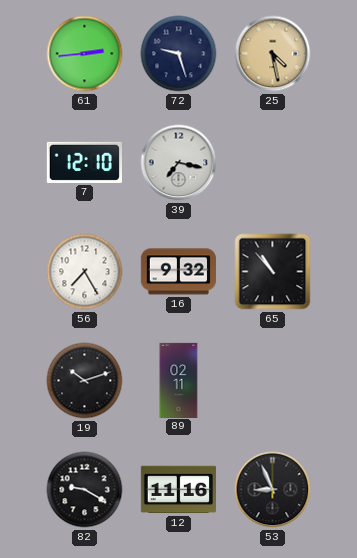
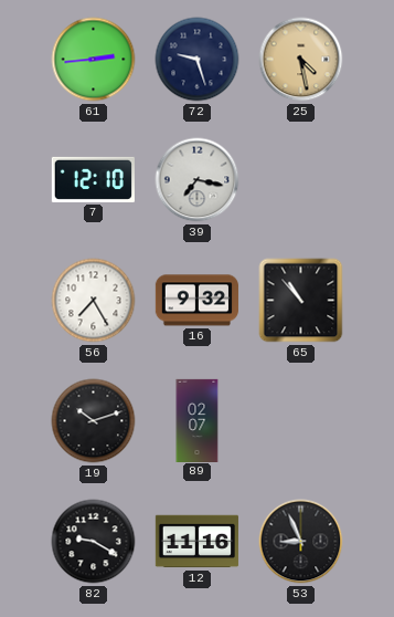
89: 02:11 -> 02:07
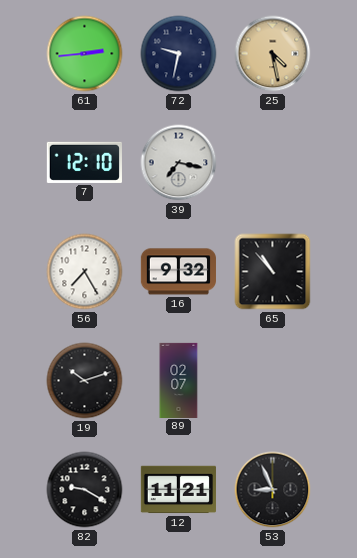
72: 9:27 -> 9:32
12: 11:16 -> 11:21
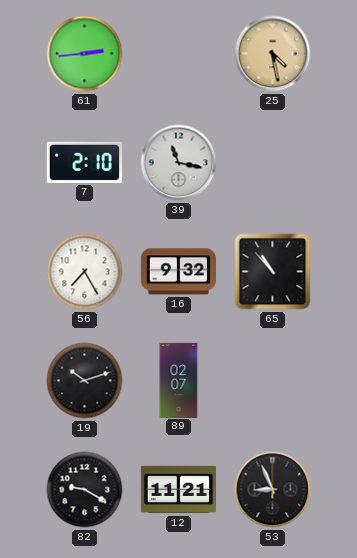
72: 9:32 -> none
7: 12:10 -> 2:10
39: 7:17 -> 11:17
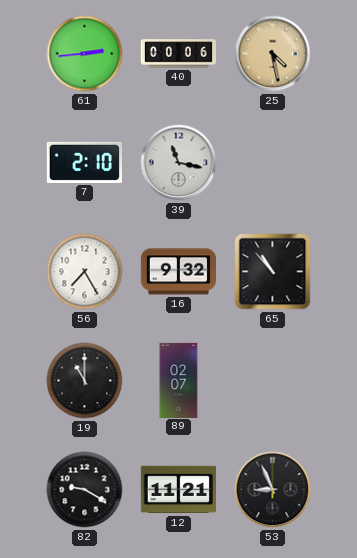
40: none -> 00:06
19: 10:12 -> 11:00
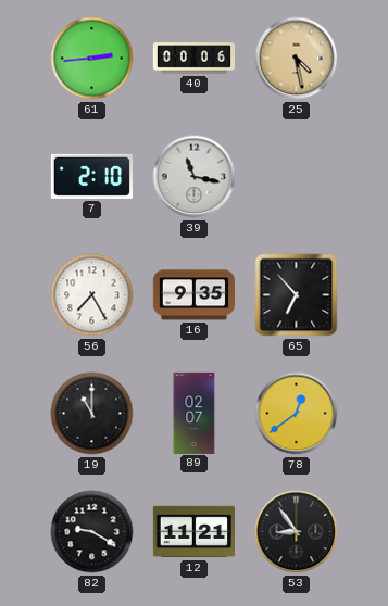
16: 9:32 -> 9:35
65: 10:53 -> 6:53
78: none -> 12:39
53: 8:56 -> 8:54
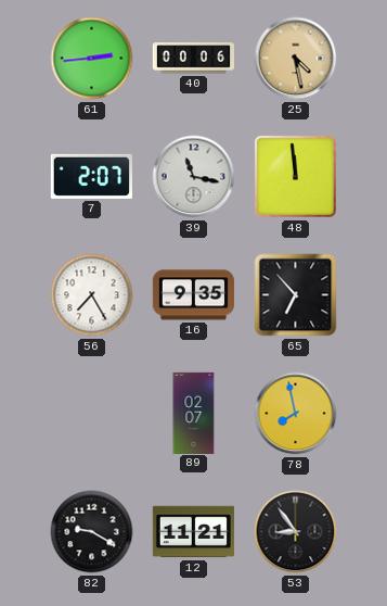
7: 2:10 -> 2:07
48: none -> 11:59
19: 11:00 -> none
78: 12:39 -> 7:58
